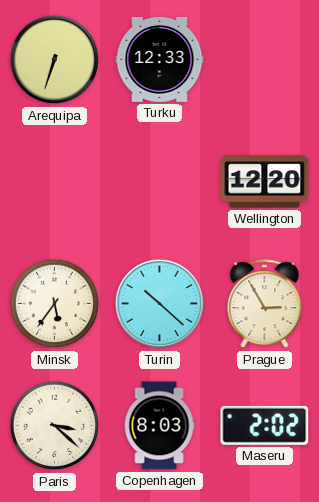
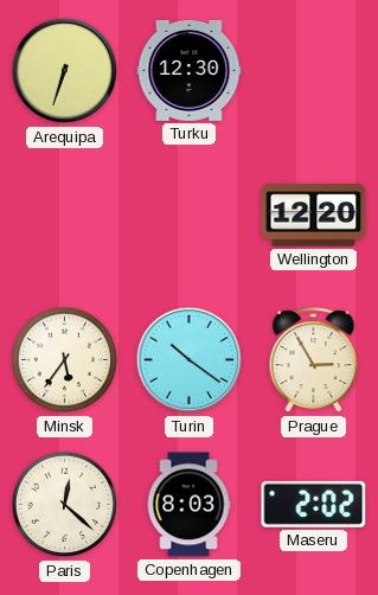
Turku: 12:33 -> 12:30
Turin: 10:22 -> 10:21
Paris: 3:22 -> 12:22
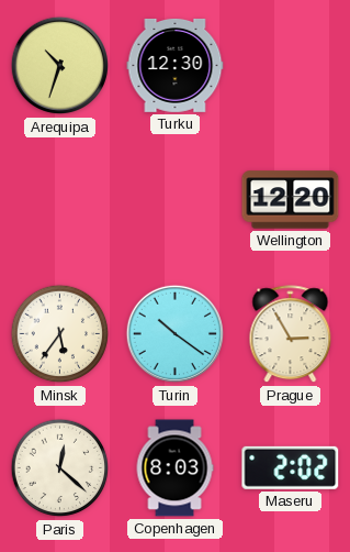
Arequipa: 6:33 -> 10:33
